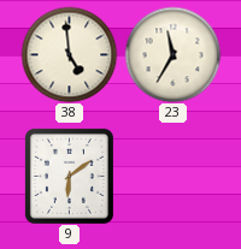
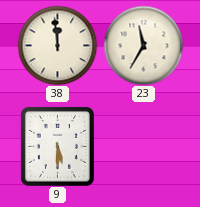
38: 4:59 -> 11:59
9: 6:09 -> 5:30
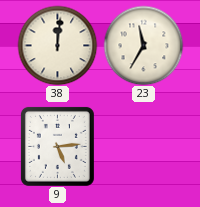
38: 11:59 -> 12:01
9: 5:30 -> 5:14
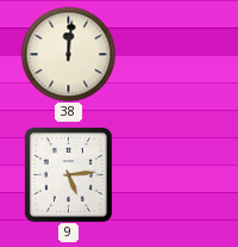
23: 11:35 -> none
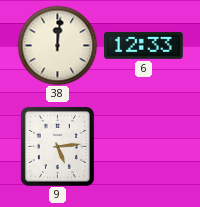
6: none -> 12:33
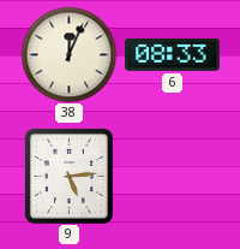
38: 12:01 -> 12:04
6: 12:33 -> 08:33
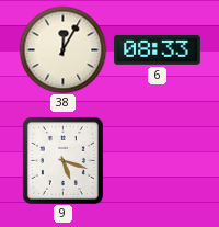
38: 12:04 -> 12:05
9: 5:14 -> 5:18
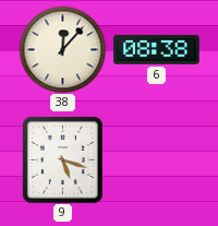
38: 12:05 -> 12:07
6: 08:33 -> 08:38
